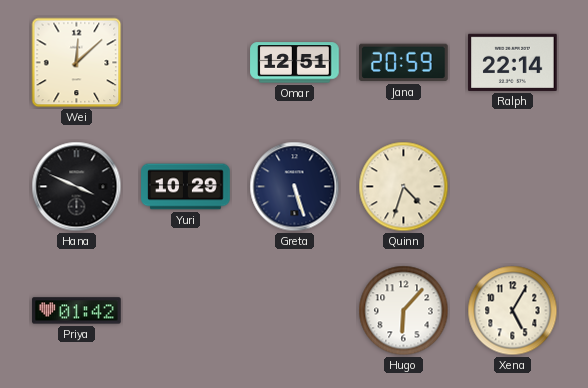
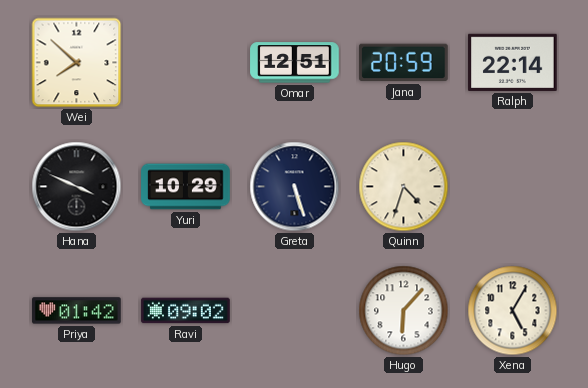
Wei: 12:08 -> 7:52
Ravi: none -> 09:02
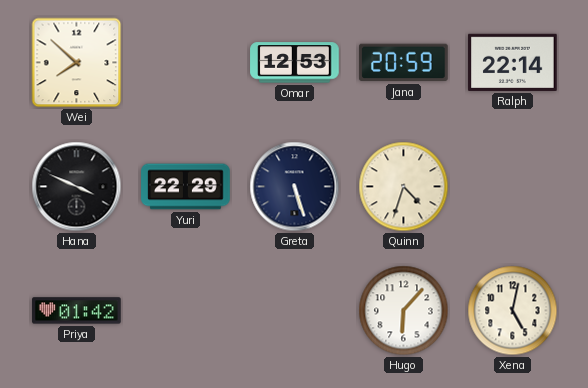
Omar: 12:51 -> 12:53
Yuri: 10:29 -> 22:29
Ravi: 09:02 -> none
Xena: 5:05 -> 5:02
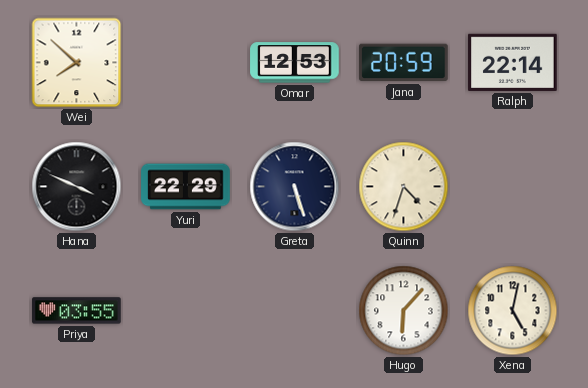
Priya: 01:42 -> 03:55
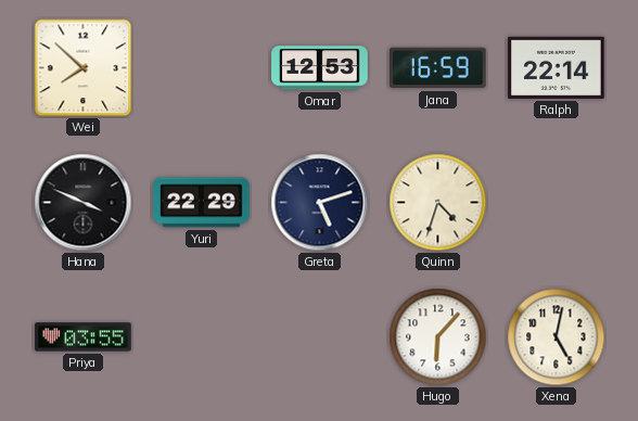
Jana: 20:59 -> 16:59
Greta: 5:27 -> 5:12
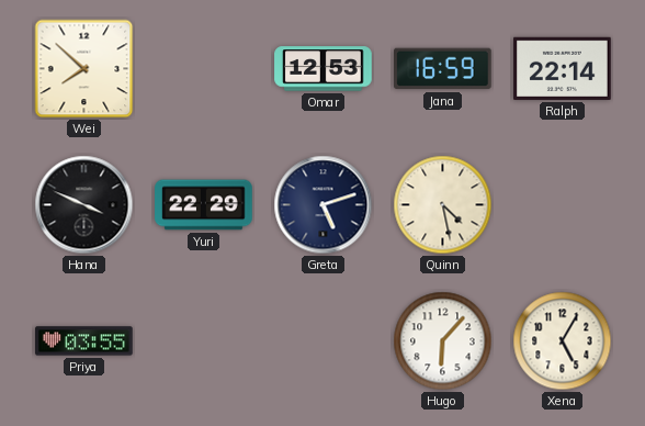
Quinn: 4:33 -> 4:28
Xena: 5:02 -> 5:05
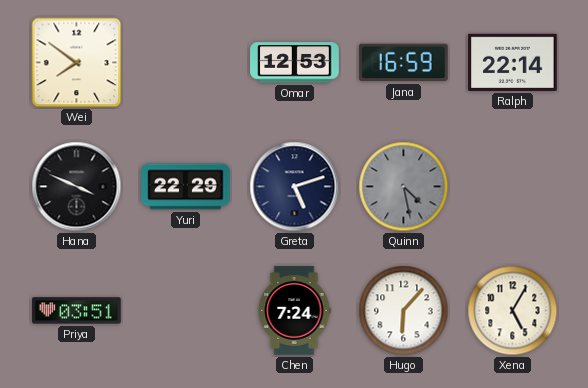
Wei: 7:52 -> 7:51
Quinn dial: cream -> grey
Priya: 03:55 -> 03:51
Chen: none -> 7:24
